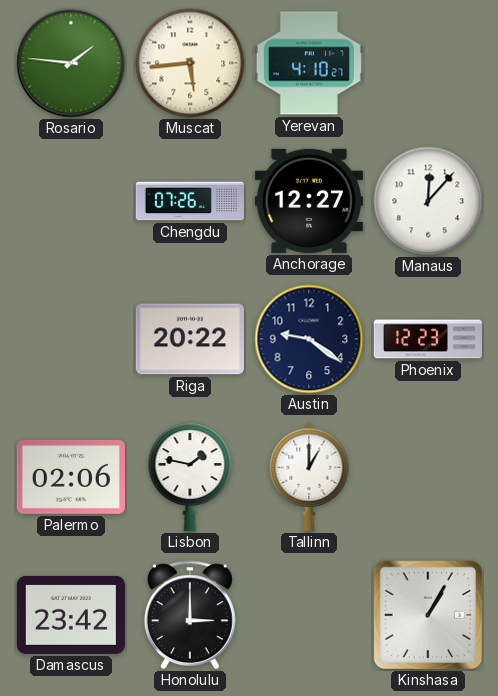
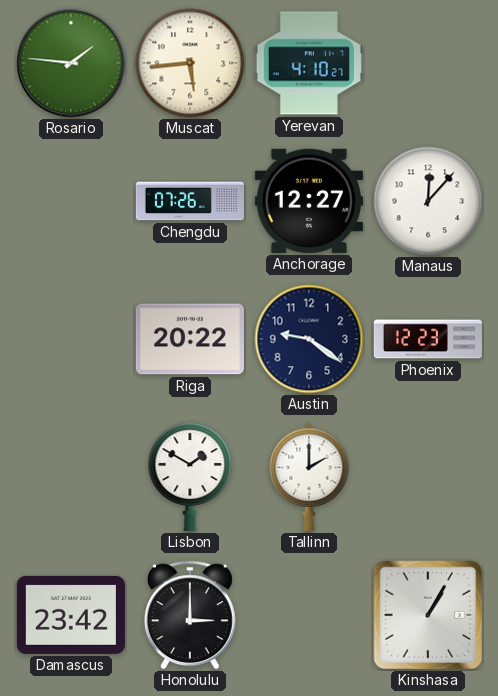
Palermo: 02:06 -> none
Lisbon: 1:47 -> 1:50
Tallinn: 1:00 -> 2:00
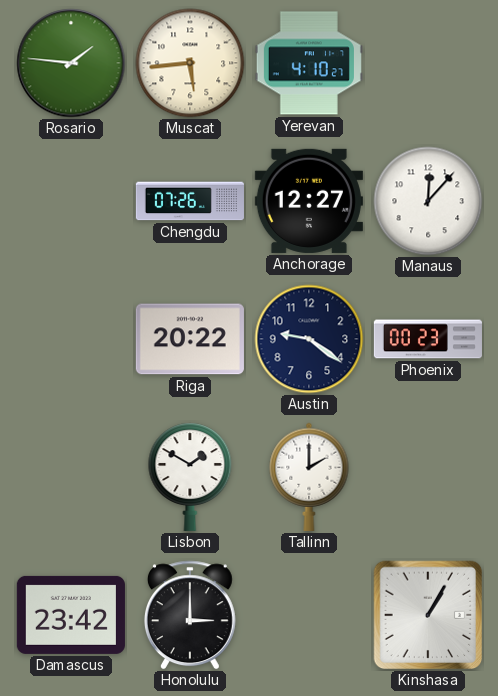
Phoenix: 12:23 -> 00:23
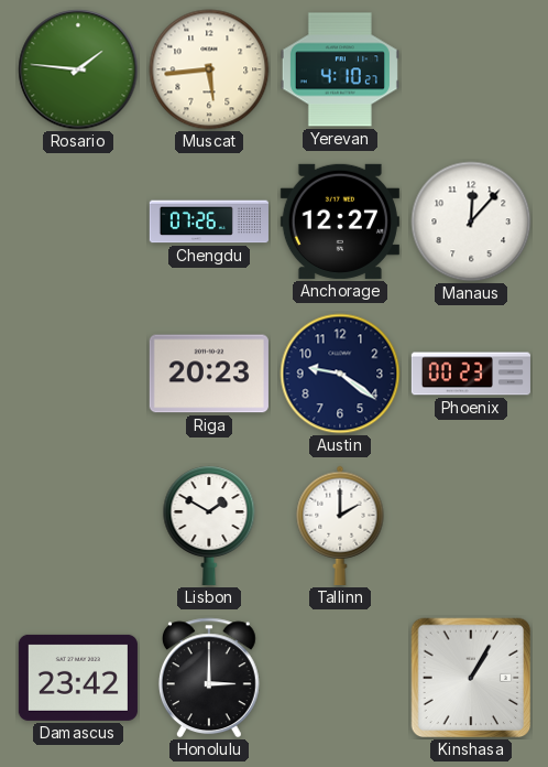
Riga: 20:22 -> 20:23
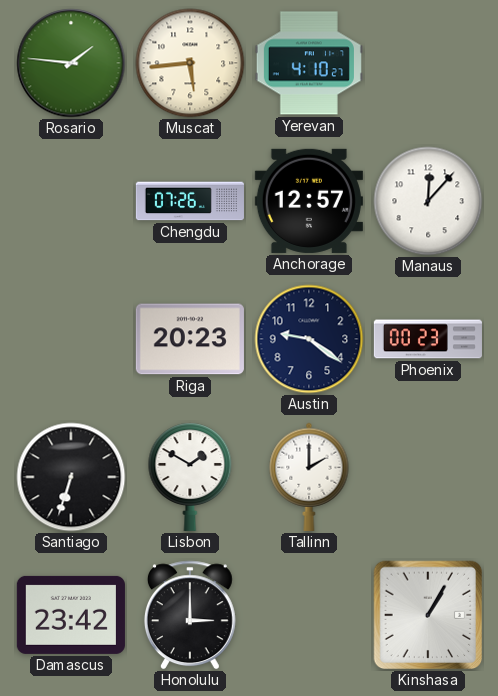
Anchorage: 12:27 -> 12:57
Santiago: none -> 6:33
